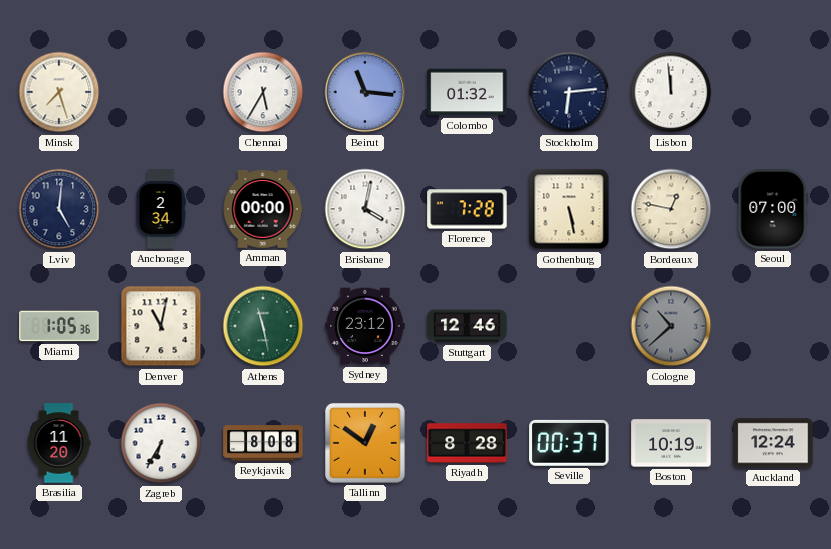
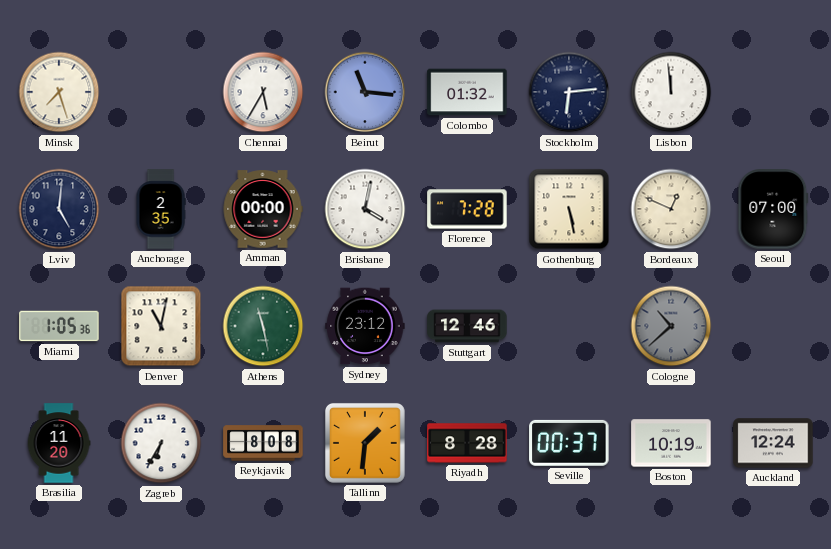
Anchorage: 2:34 -> 2:35
Bordeaux: 12:47 -> 12:49
Tallinn: 12:51 -> 1:31
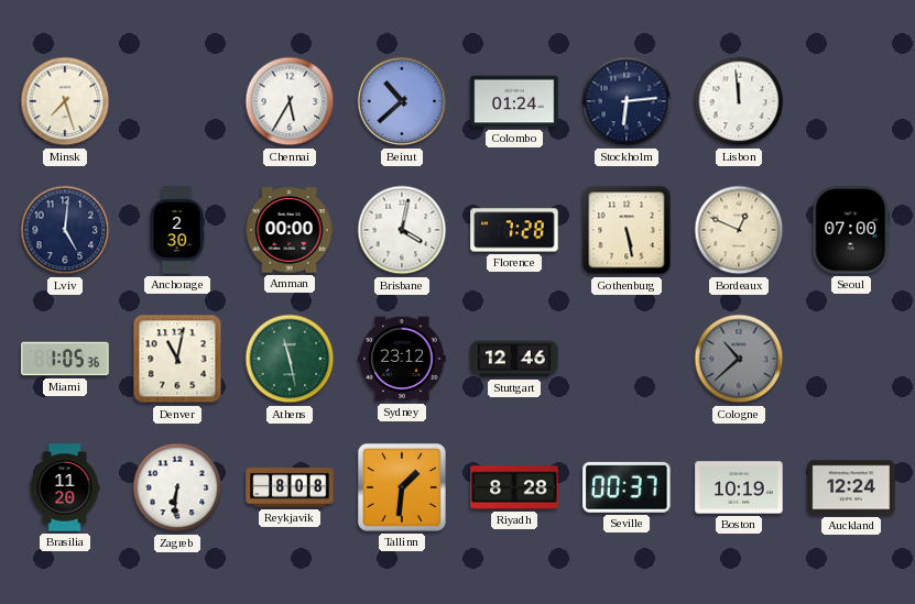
Beirut: 11:16 -> 10:38
Colombo: 01:32 -> 01:24
Anchorage: 2:35 -> 2:30
Zagreb: 6:35 -> 6:31
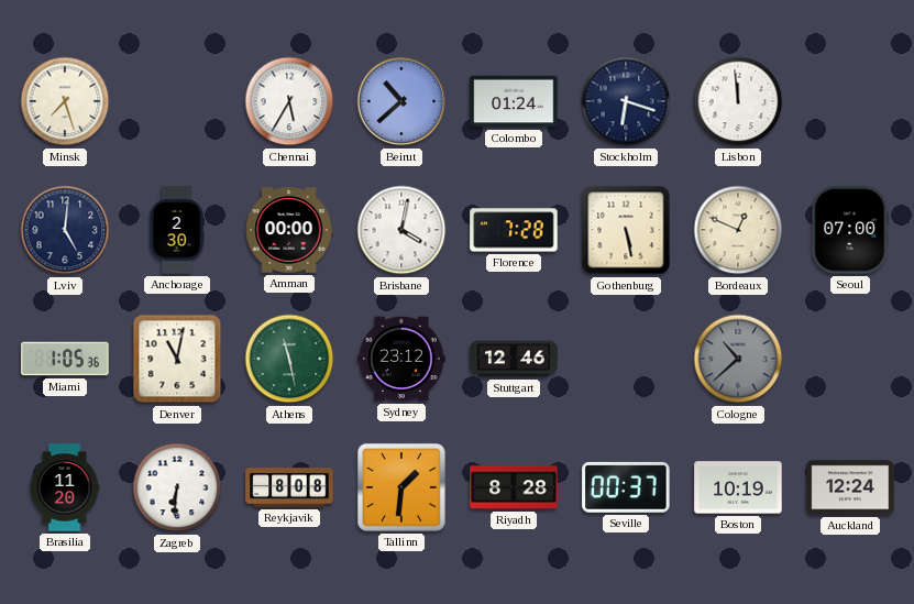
Stockholm: 6:14 -> 6:18
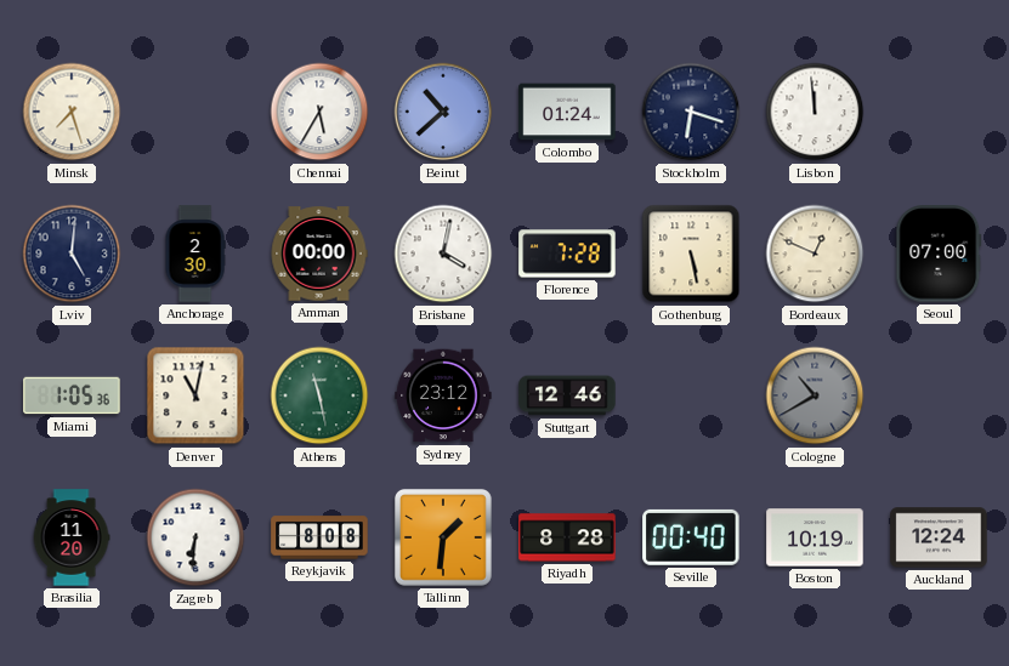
Cologne: 10:38 -> 10:40
Seville: 00:37 -> 00:40
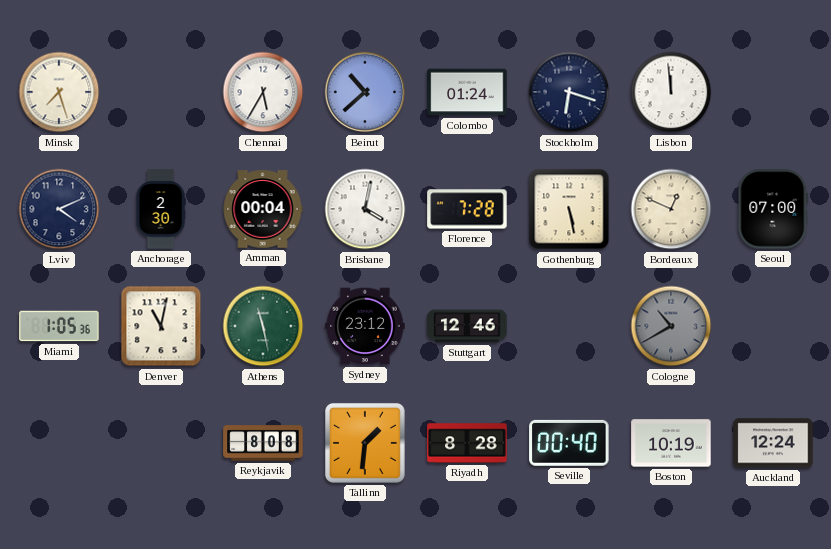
Lviv: 5:01 -> 4:11
Amman: 00:00 -> 00:04
Brasilia: 11:20 -> none
Zagreb: 6:31 -> none
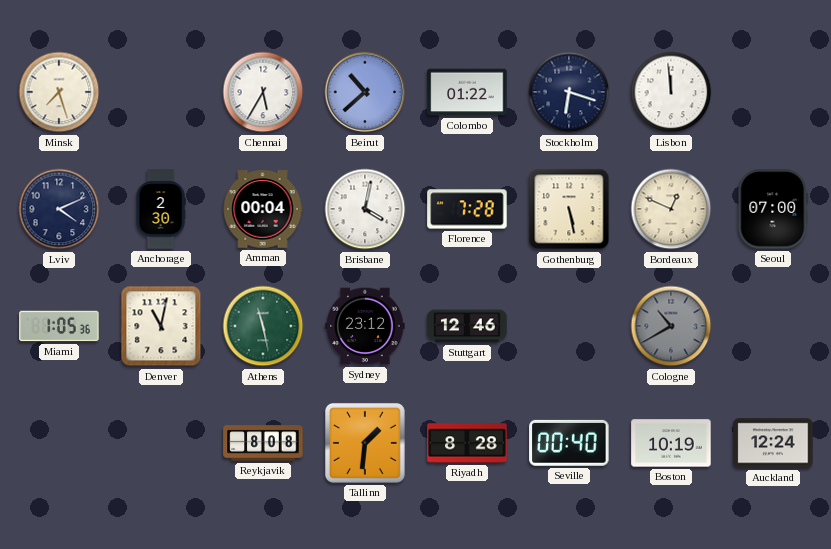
Colombo: 01:24 -> 01:22
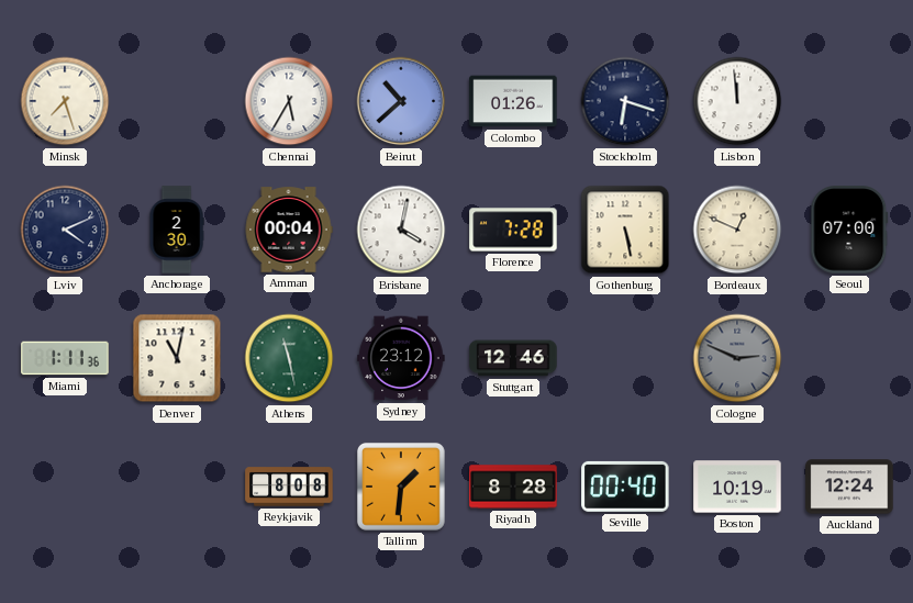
Colombo: 01:22 -> 01:26
Miami: 1:05 -> 1:11
Cologne: 10:40 -> 2:49
